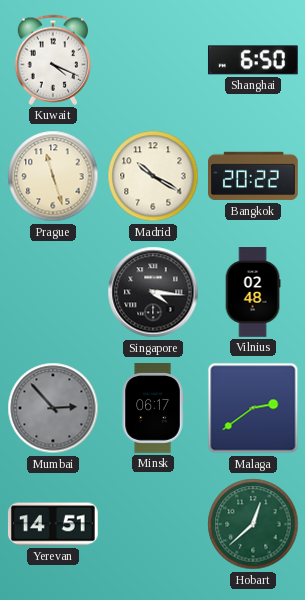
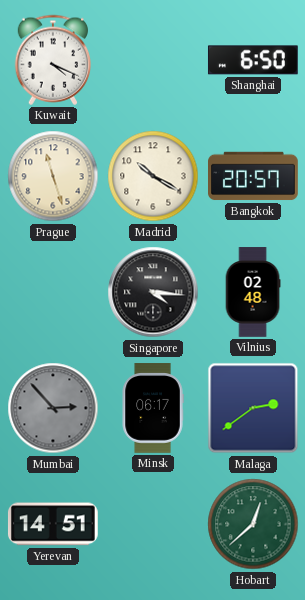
Bangkok: 20:22 -> 20:57
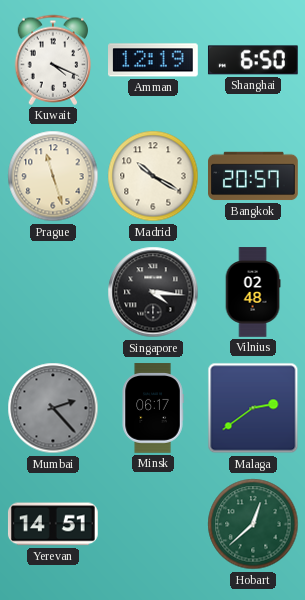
Amman: none -> 12:19
Mumbai: 2:53 -> 2:23
